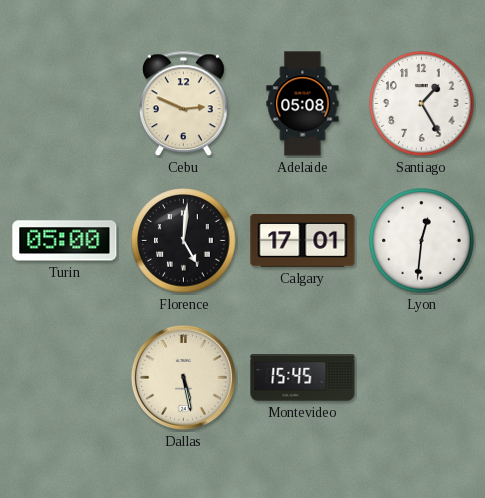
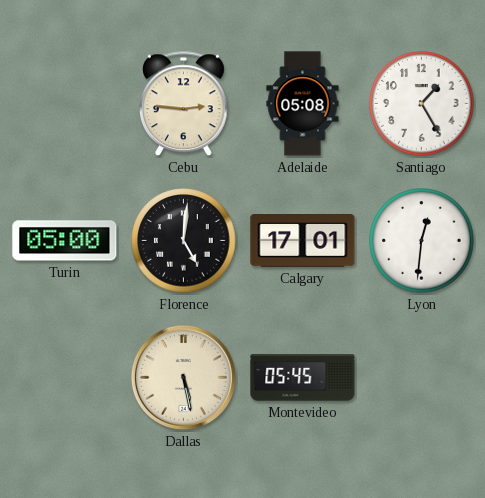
Cebu: 2:49 -> 2:46
Montevideo: 15:45 -> 05:45
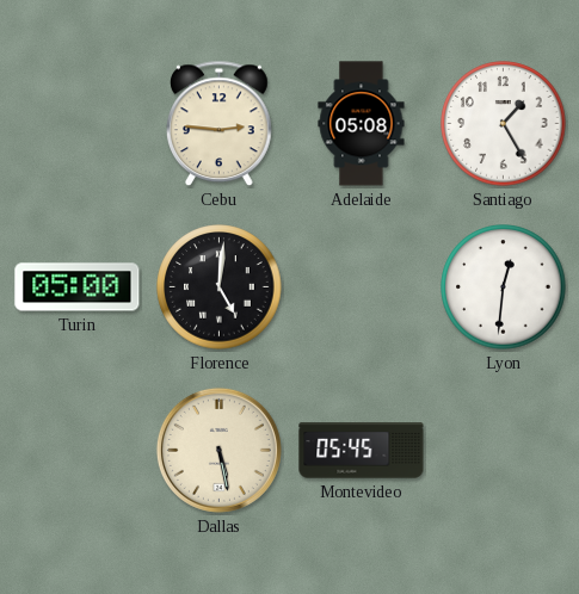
Calgary: 17:01 -> none
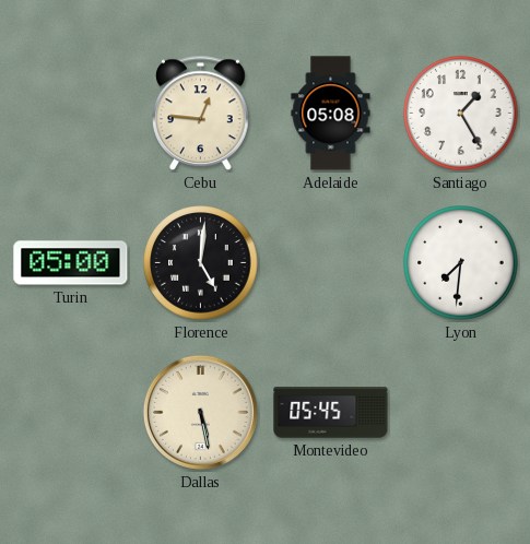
Cebu: 2:46 -> 12:46
Lyon: 12:31 -> 7:31
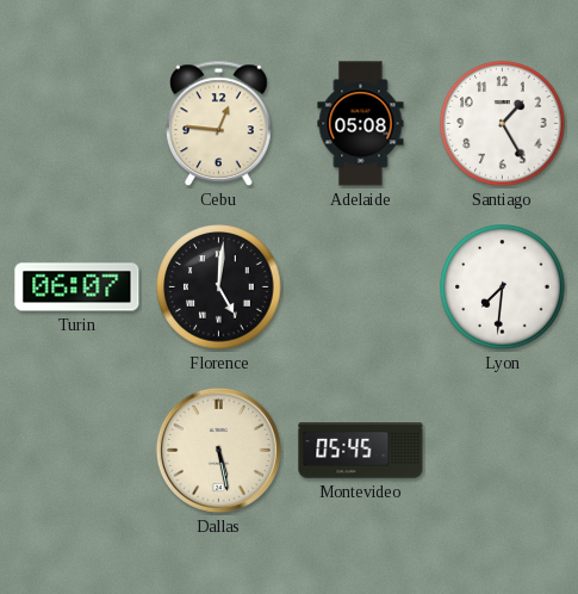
Turin: 05:00 -> 06:07
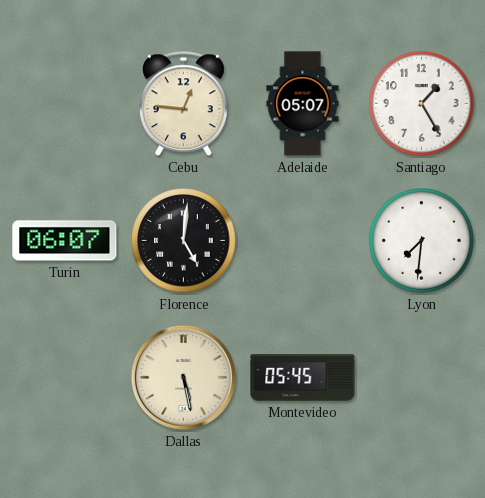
Adelaide: 05:08 -> 05:07
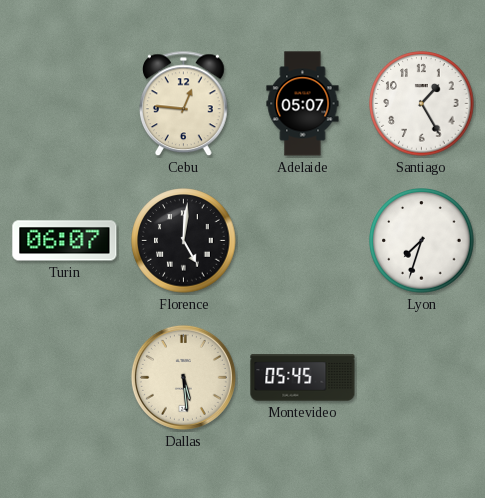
Lyon: 7:31 -> 7:33
Dallas: 5:28 -> 5:29
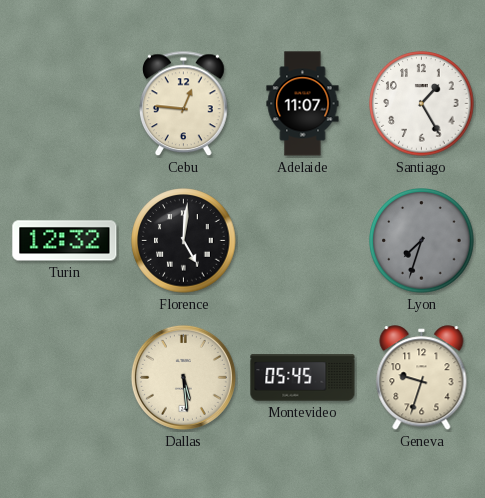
Adelaide: 05:07 -> 11:07
Turin: 06:07 -> 12:32
Lyon dial: white -> grey
Geneva: none -> 9:33
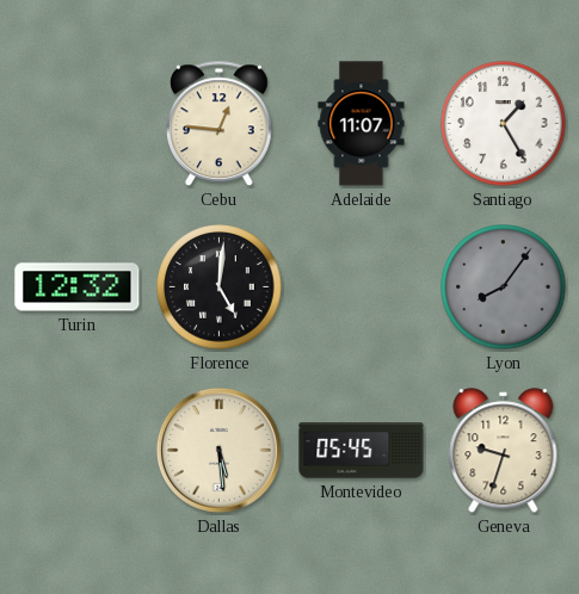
Lyon: 7:33 -> 8:06
